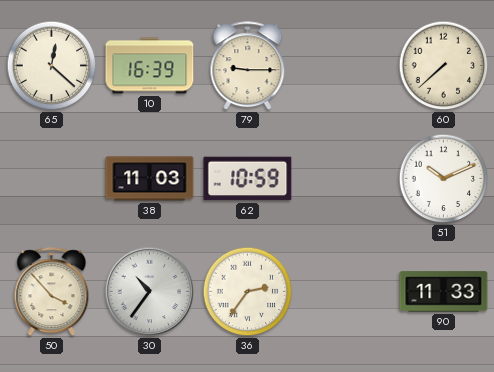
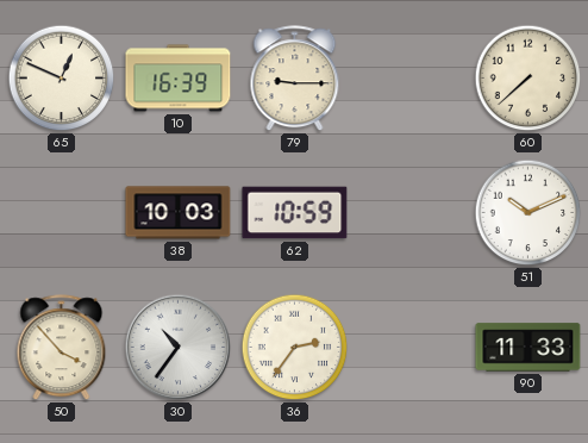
65: 12:22 -> 12:49
38: 11:03 -> 10:03
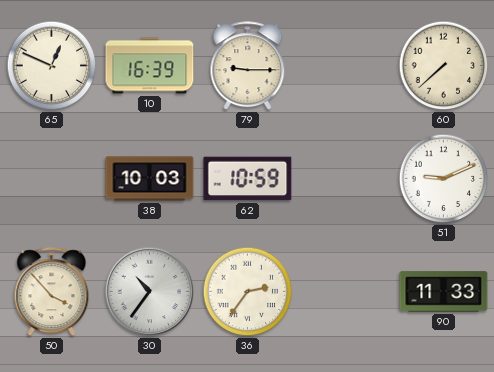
51: 10:11 -> 9:11
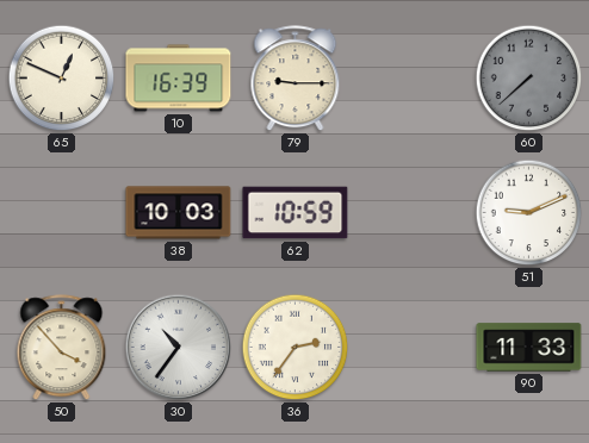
60 dial: cream -> grey
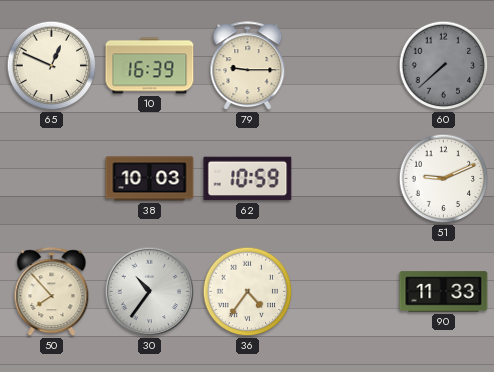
50: 3:53 -> 7:53
36: 2:36 -> 4:36
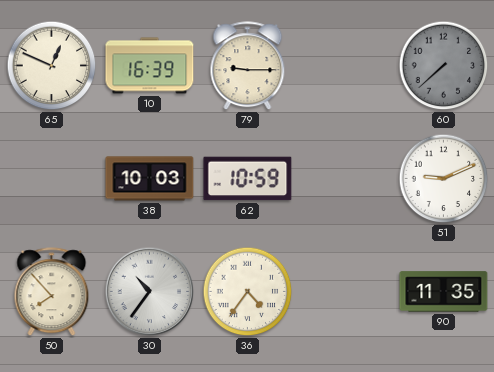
90: 11:33 -> 11:35
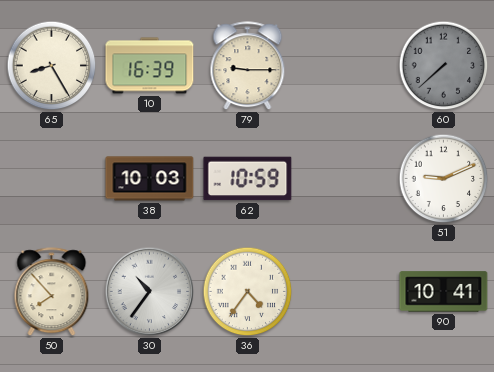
65: 12:49 -> 8:25
90: 11:35 -> 10:41
